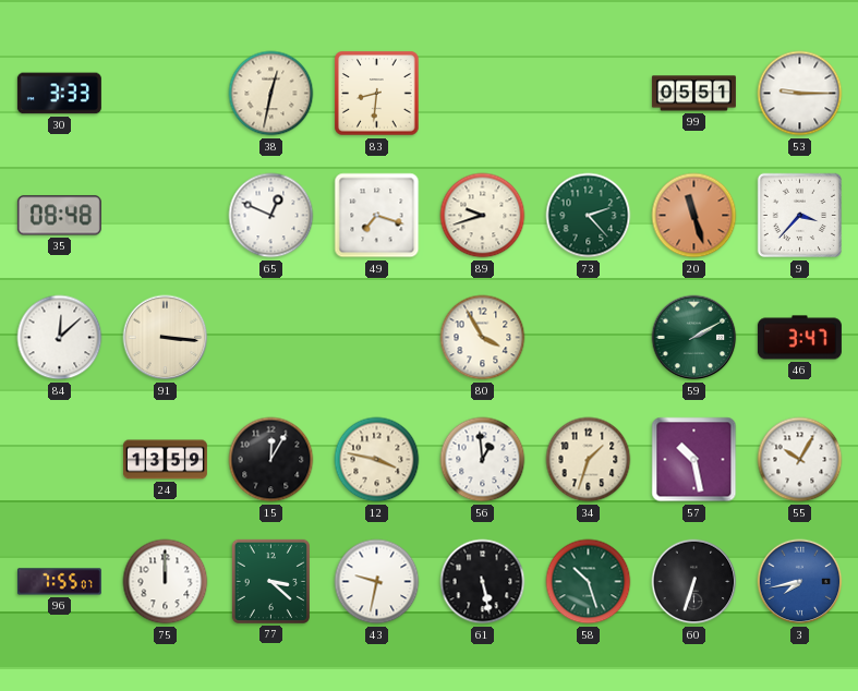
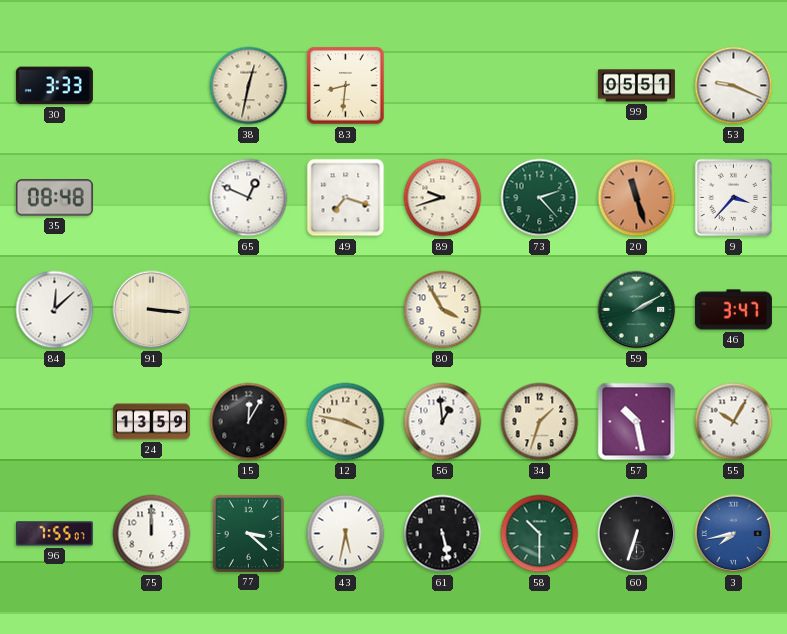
53: 9:15 -> 9:19
43: 9:32 -> 5:32
58: 10:27 -> 10:30
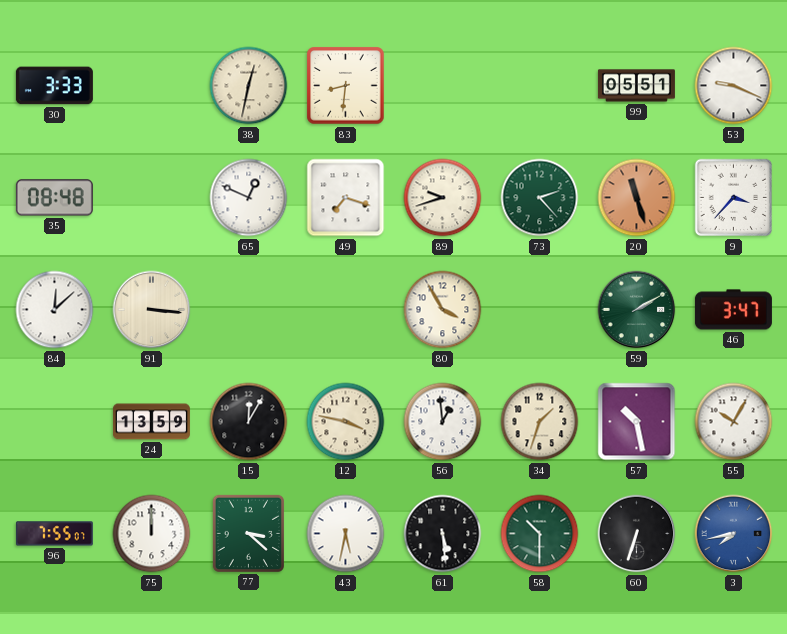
61: 5:28 -> 5:29
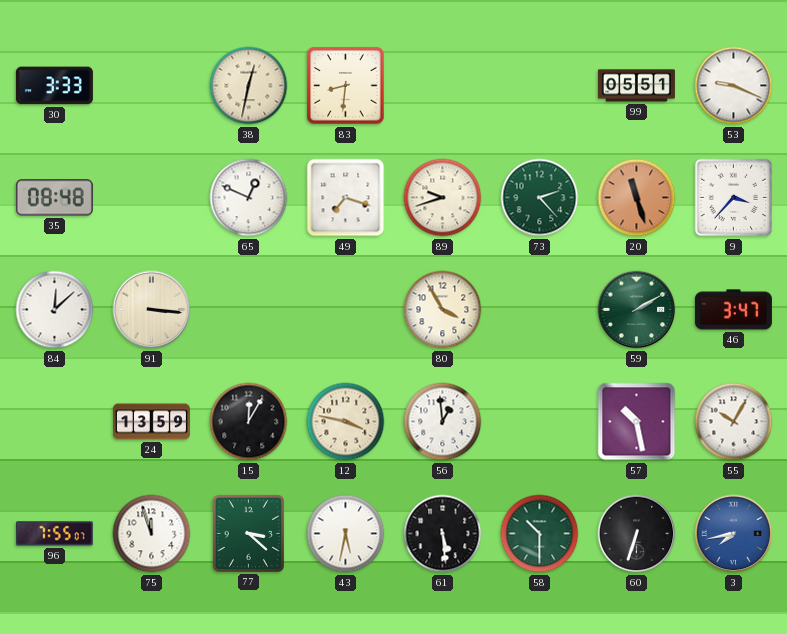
34: 1:33 -> none
75: 12:00 -> 11:57
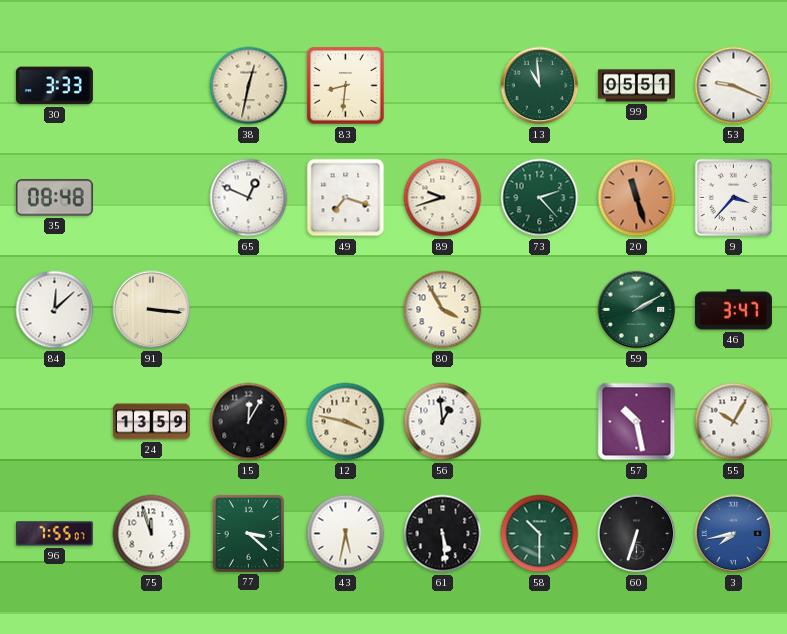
13: none -> 10:59
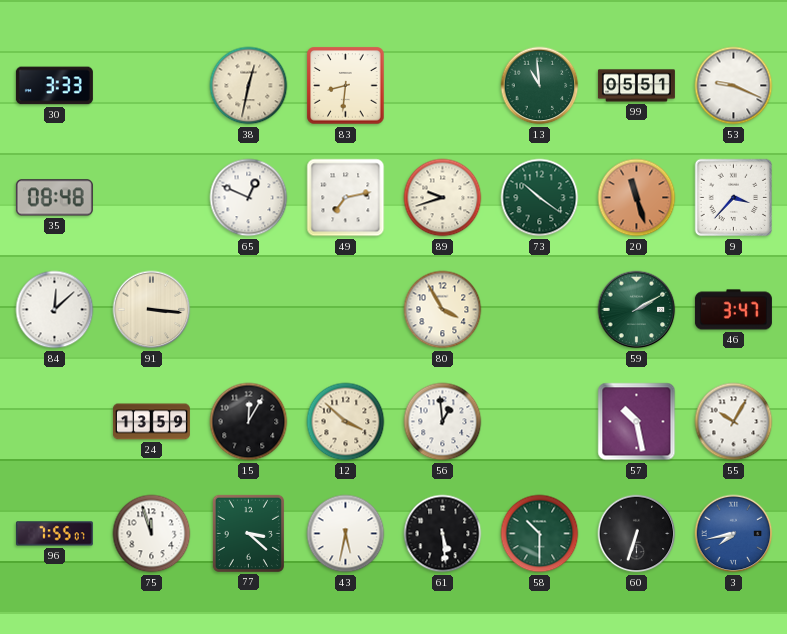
49: 7:18 -> 7:13
73: 2:23 -> 10:21
12: 3:47 -> 3:52
